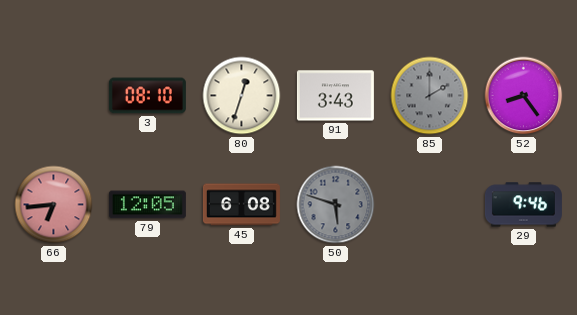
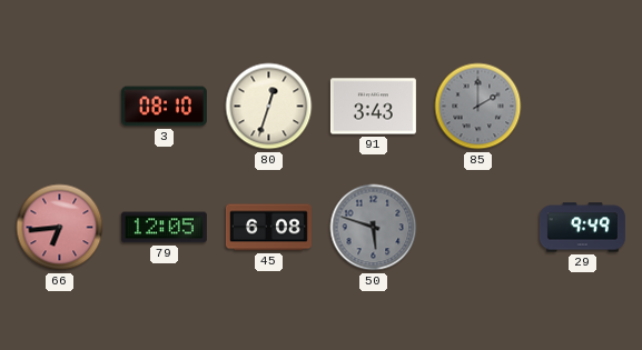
52: 8:24 -> none
29: 9:46 -> 9:49
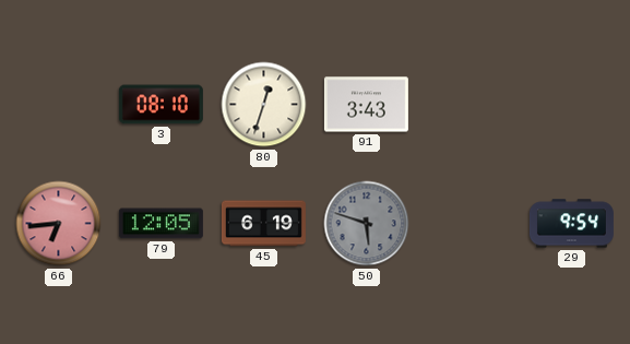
85: 2:00 -> none
45: 6:08 -> 6:19
29: 9:49 -> 9:54
